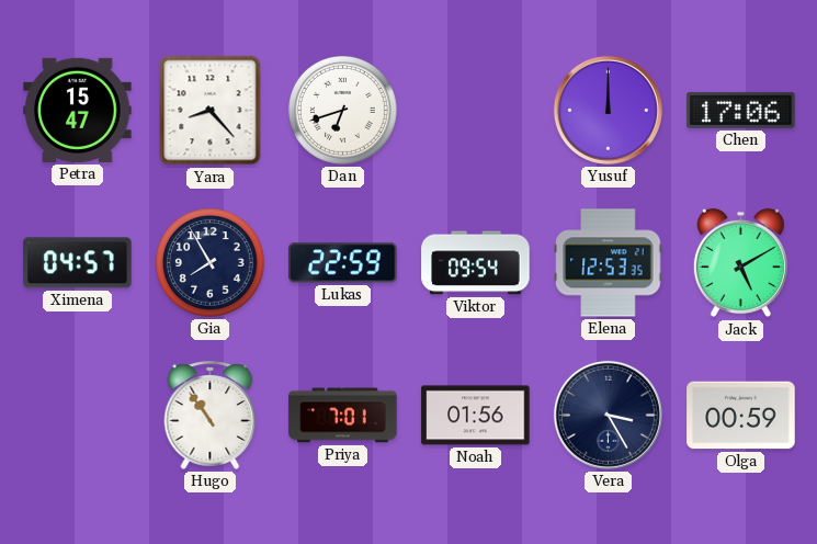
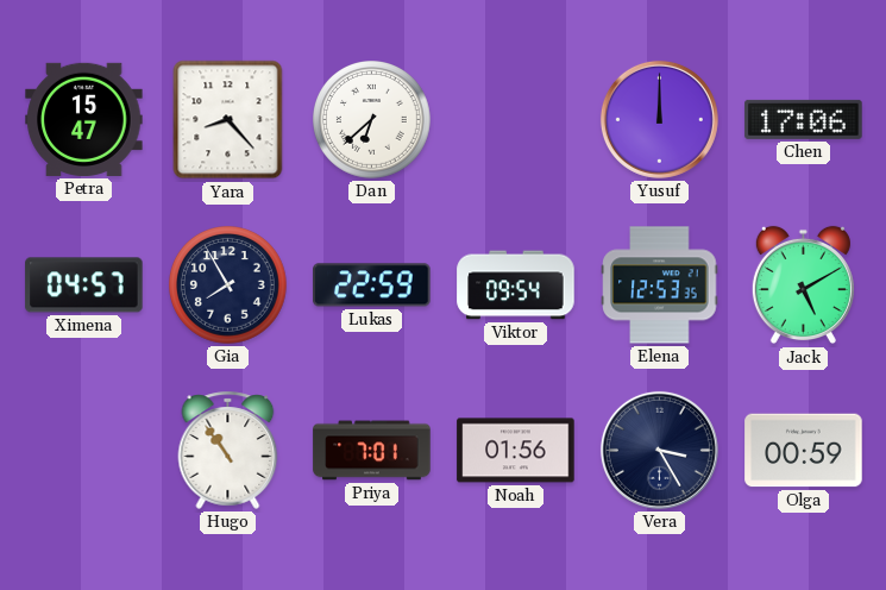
Dan: 6:42 -> 6:38
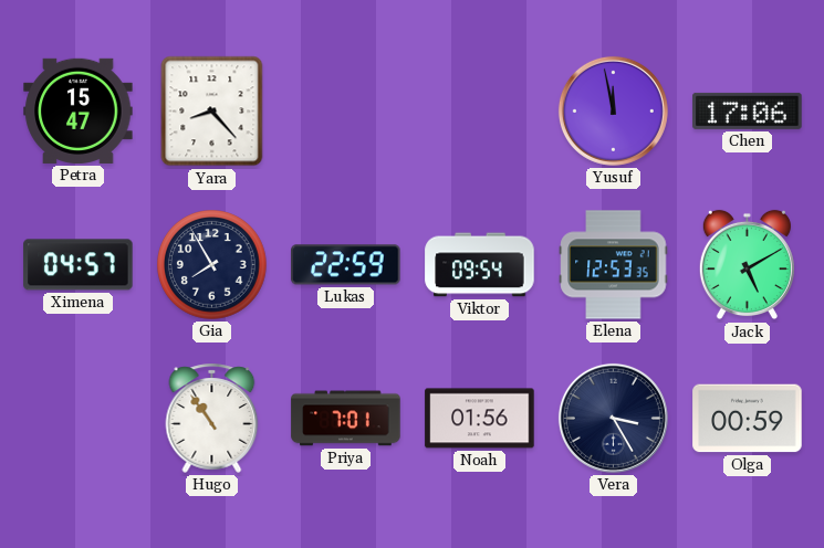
Dan: 6:38 -> none
Yusuf: 12:00 -> 11:58
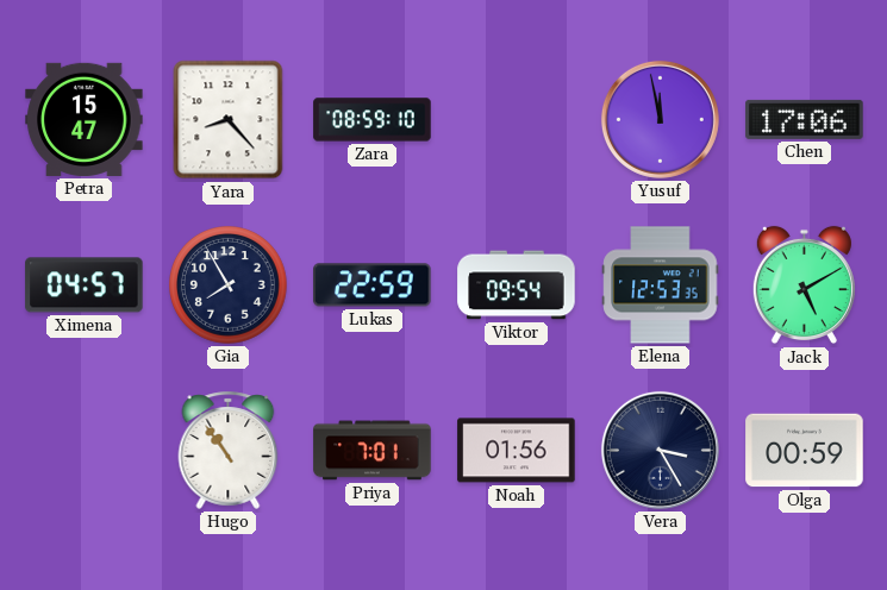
Zara: none -> 08:59
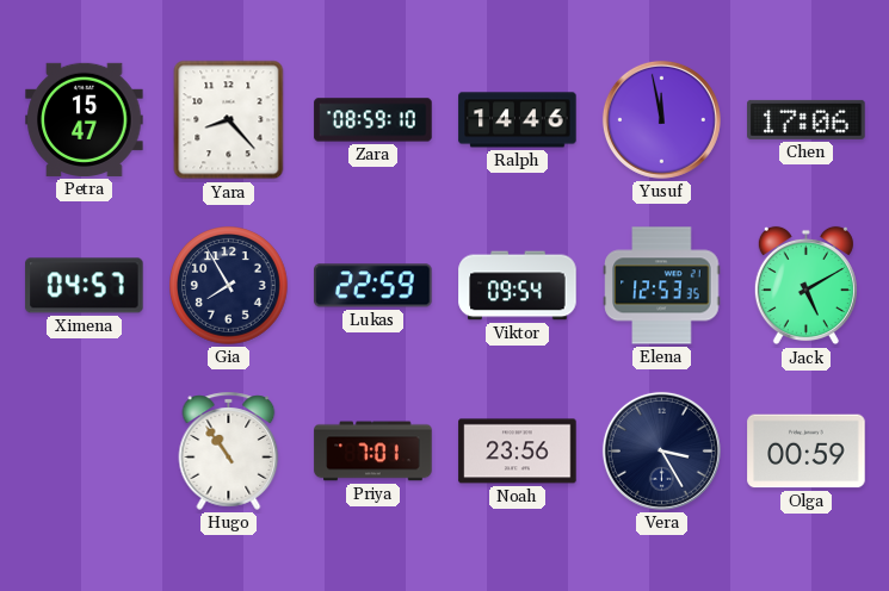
Ralph: none -> 14:46
Noah: 01:56 -> 23:56
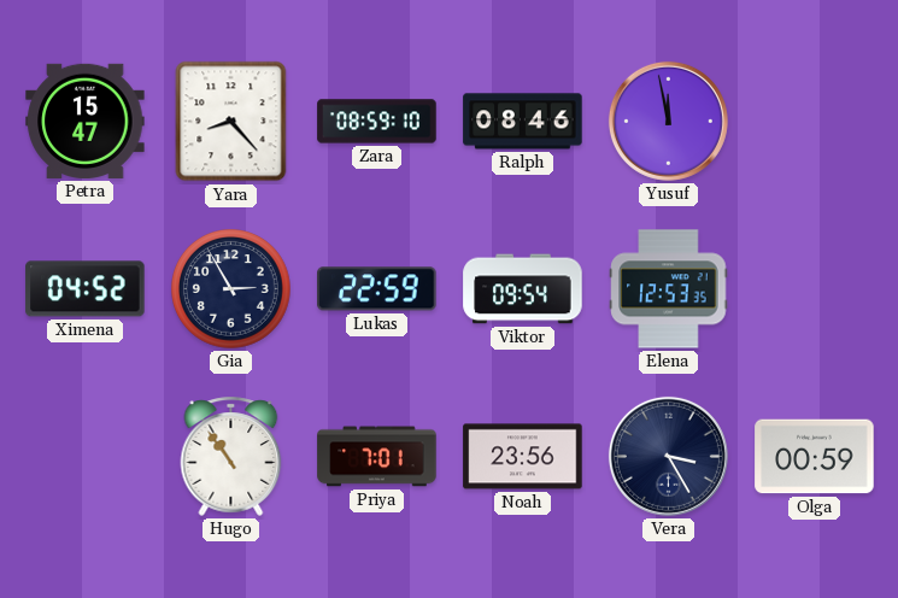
Ralph: 14:46 -> 08:46
Chen: 17:06 -> none
Ximena: 04:57 -> 04:52
Gia: 7:55 -> 2:55
Jack: 5:10 -> none
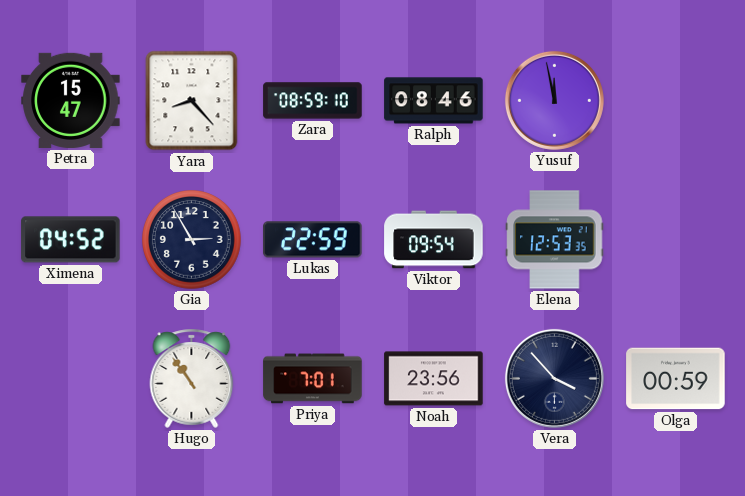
Vera: 3:25 -> 3:53
